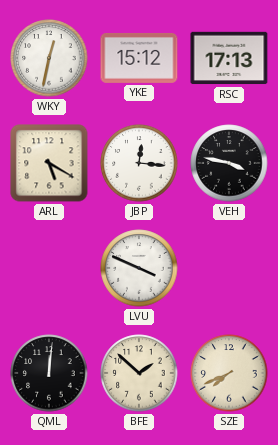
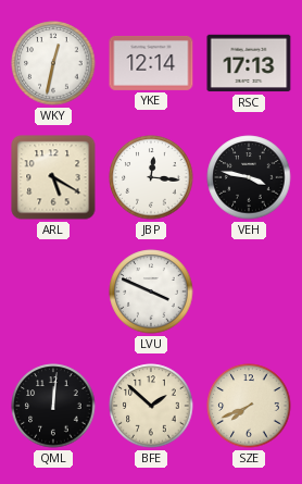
YKE: 15:12 -> 12:14
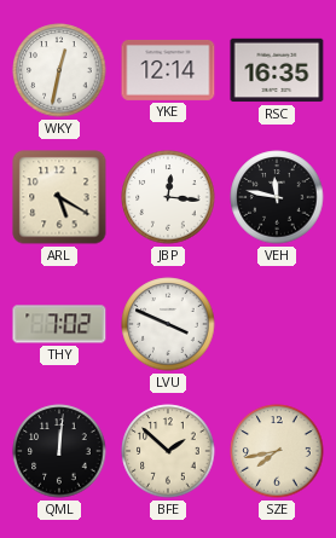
RSC: 17:13 -> 16:35
VEH: 3:47 -> 11:47
THY: none -> 7:02
SZE: 7:41 -> 7:43
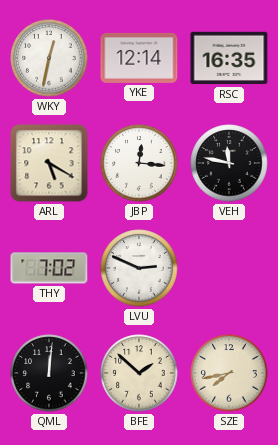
LVU: 3:49 -> 2:49
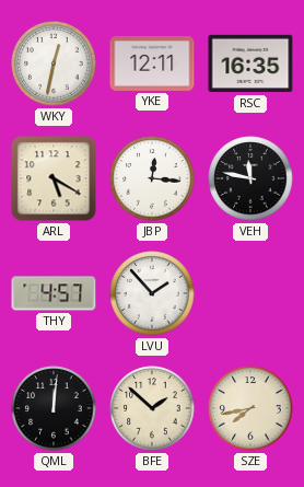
YKE: 12:14 -> 12:11
THY: 7:02 -> 4:57
LVU: 2:49 -> 1:53
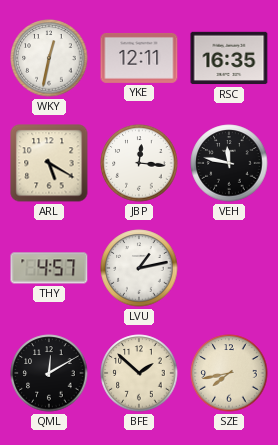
LVU: 1:53 -> 1:13
QML: 12:01 -> 12:10
